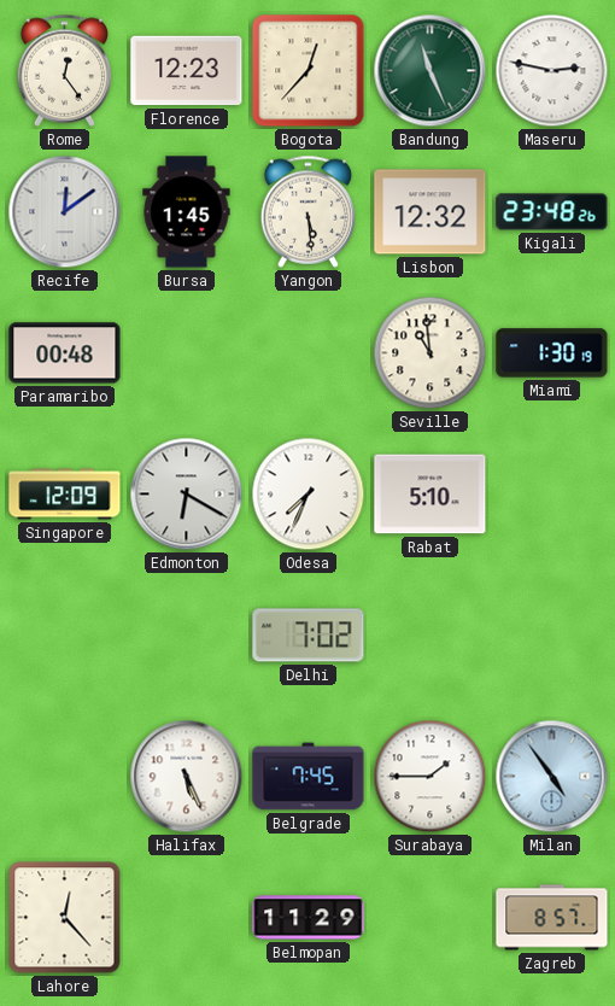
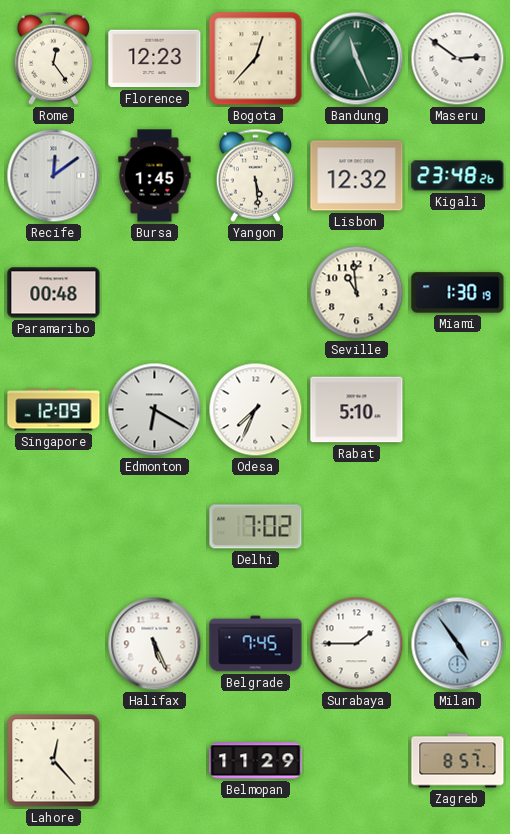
Maseru: 2:47 -> 2:51
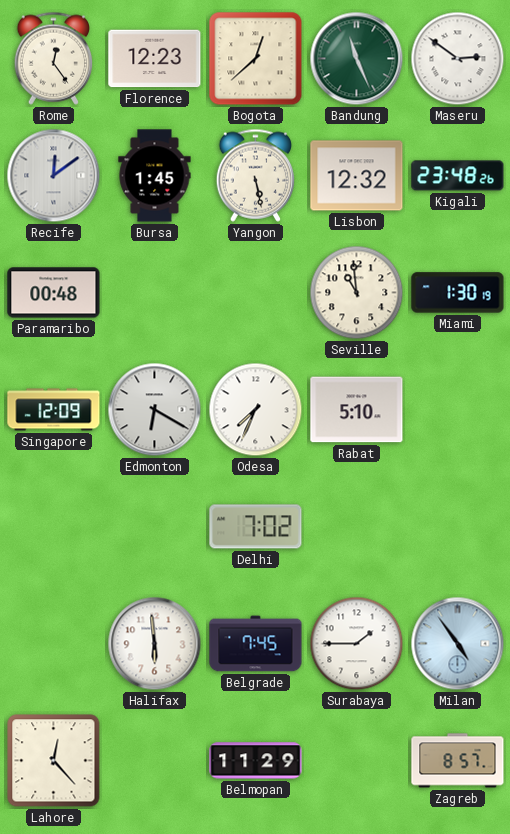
Bogota: 12:37 -> 12:38
Yangon: 5:29 -> 5:28
Halifax: 5:26 -> 5:59
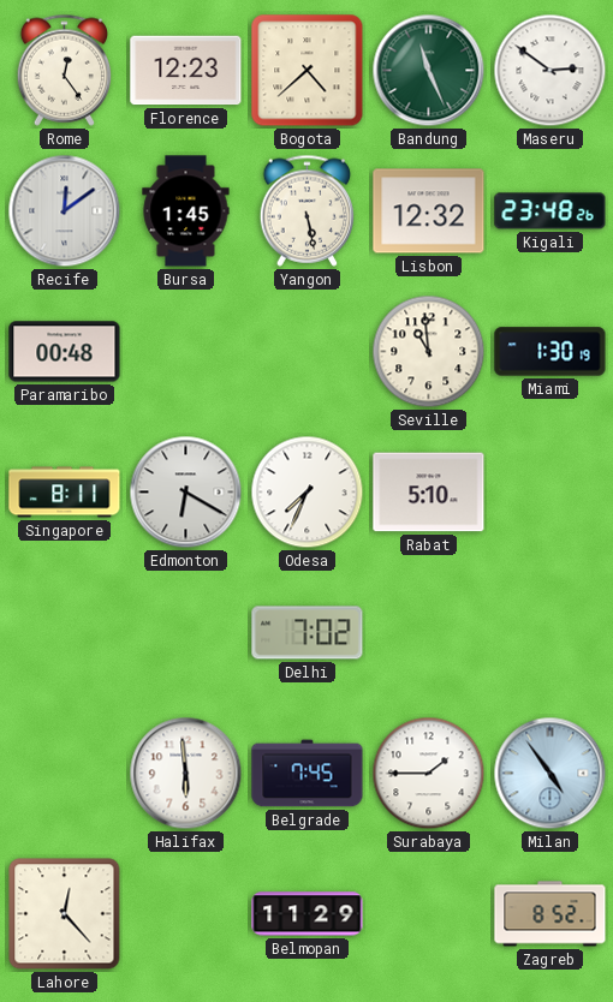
Bogota: 12:38 -> 4:38
Singapore: 12:09 -> 8:11
Zagreb: 8:57 -> 8:52
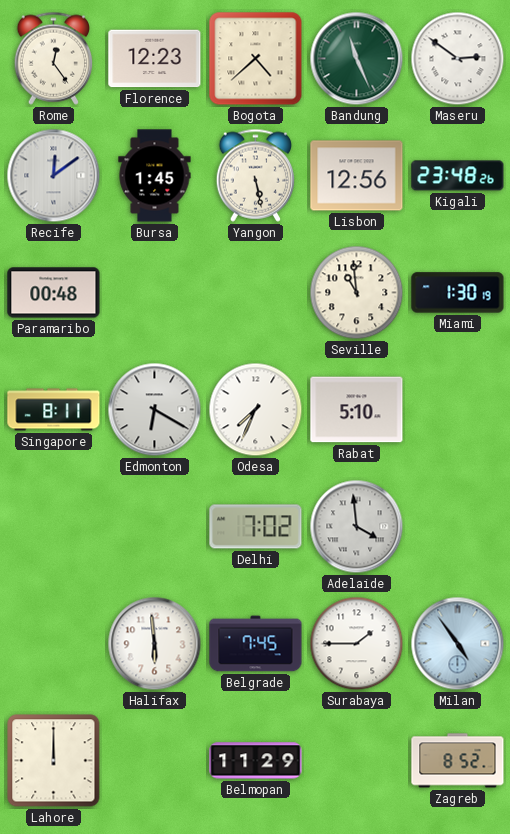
Lisbon: 12:32 -> 12:56
Adelaide: none -> 3:59
Lahore: 12:23 -> 12:00
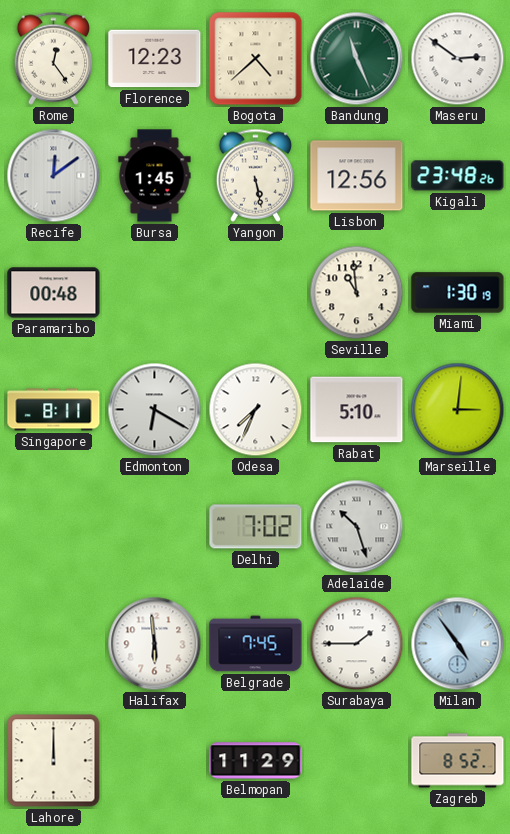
Marseille: none -> 3:01
Adelaide: 3:59 -> 10:27
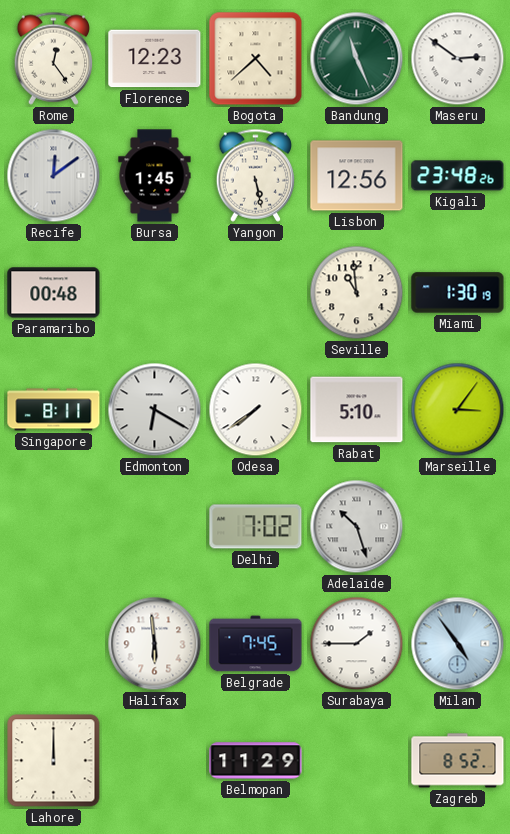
Odesa: 7:34 -> 7:39
Marseille: 3:01 -> 3:06
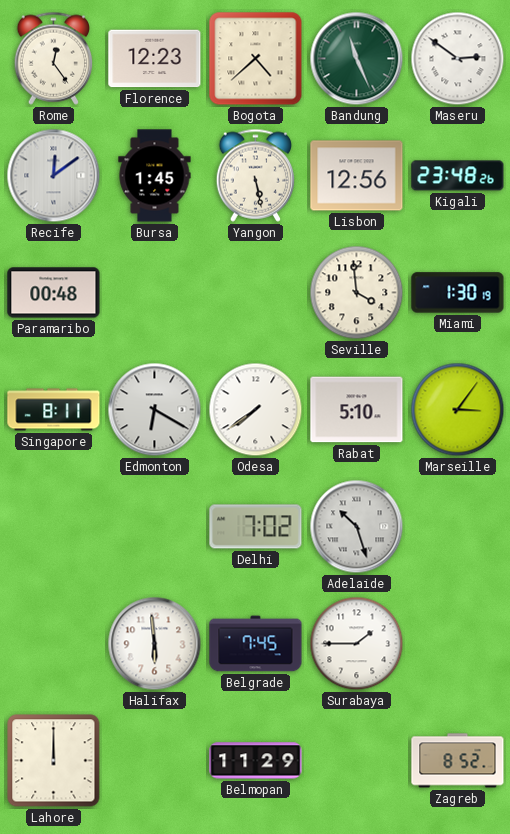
Seville: 10:59 -> 3:59
Milan: 4:54 -> none
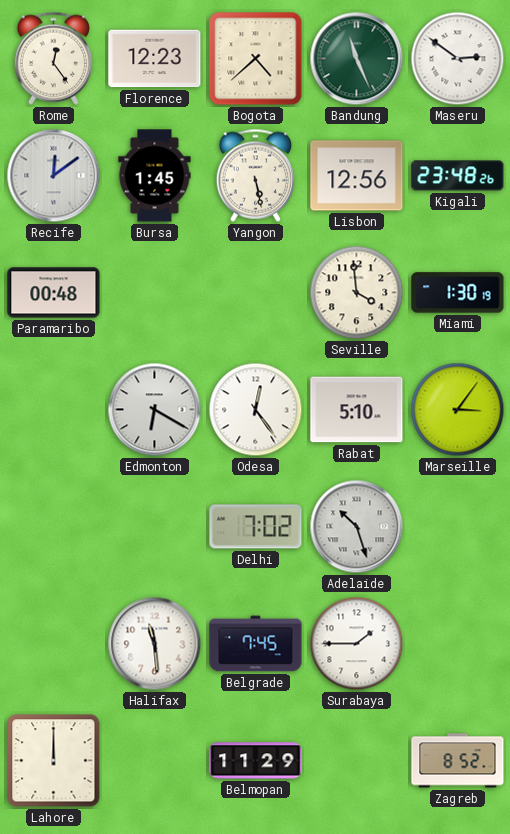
Singapore: 8:11 -> none
Odesa: 7:39 -> 12:24
Halifax: 5:59 -> 11:29
